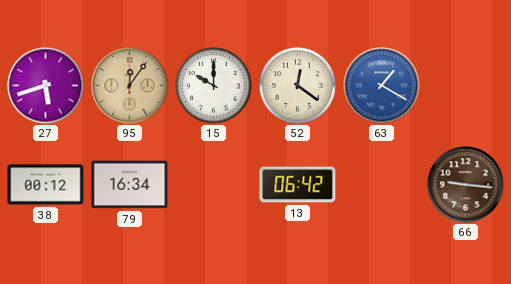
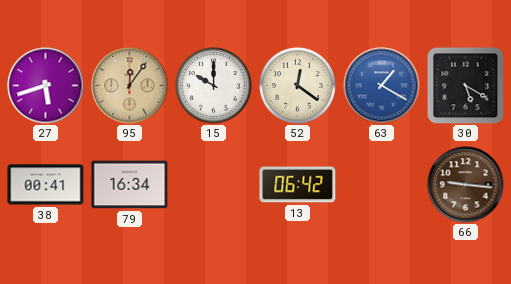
30: none -> 5:20
38: 00:12 -> 00:41
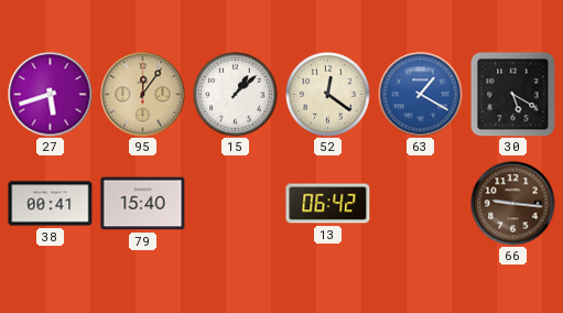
15: 10:00 -> 1:08
79: 16:34 -> 15:40
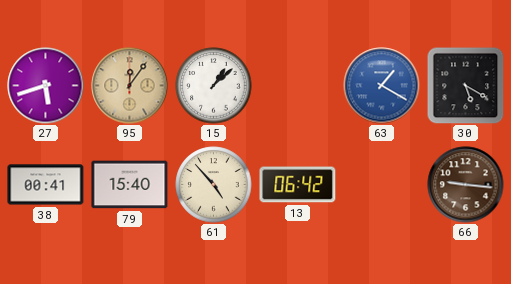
52: 12:21 -> none
61: none -> 4:53
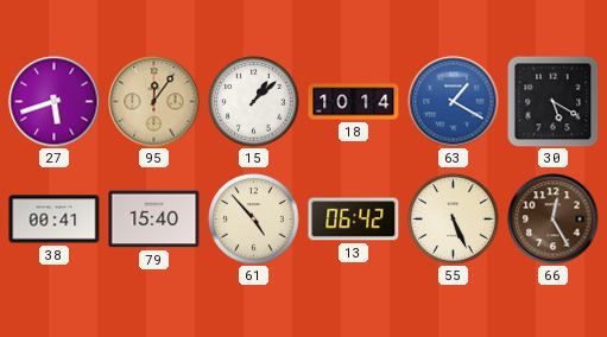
18: none -> 10:14
55: none -> 5:26
66: 9:16 -> 12:25
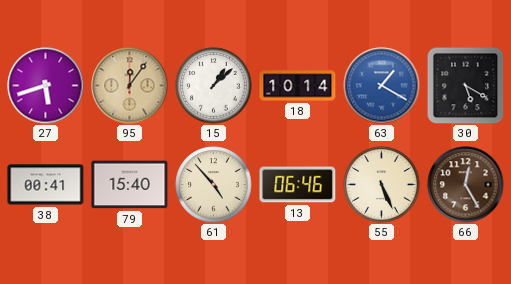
13: 06:42 -> 06:46
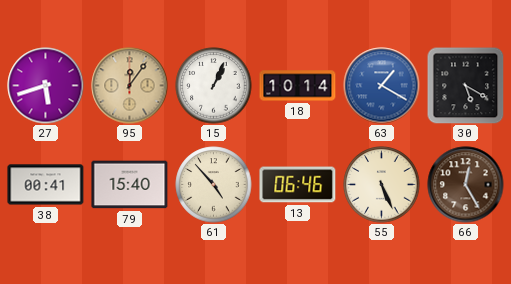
15: 1:08 -> 1:04
